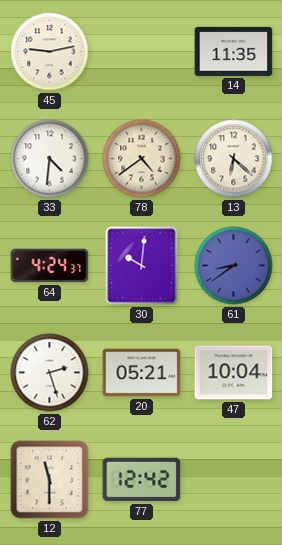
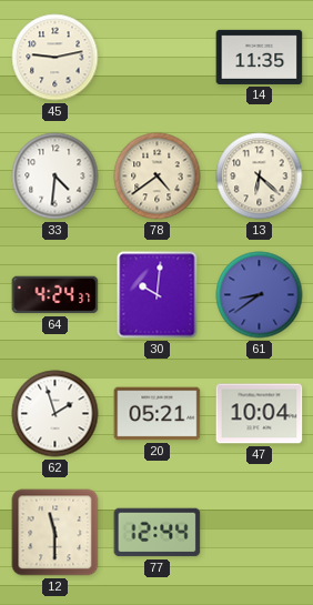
62: 2:27 -> 1:57
77: 12:42 -> 12:44
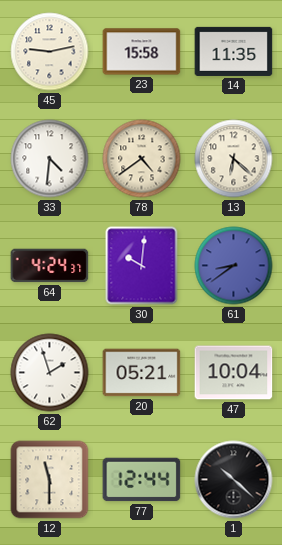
23: none -> 15:58
1: none -> 10:22
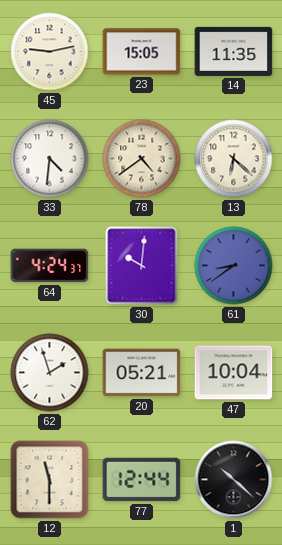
23: 15:58 -> 15:05
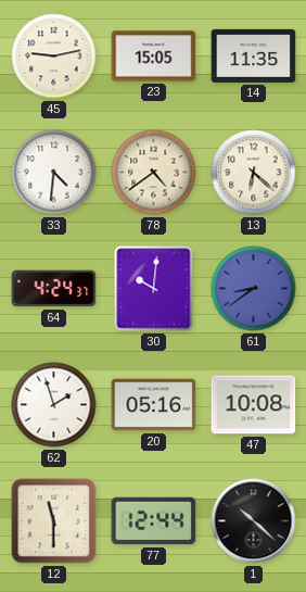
20: 05:21 -> 05:16
47: 10:04 -> 10:08
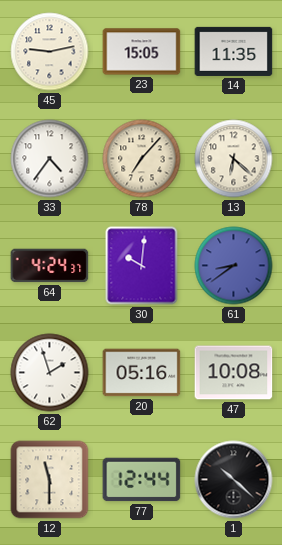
33: 4:31 -> 4:36
78: 4:39 -> 7:07
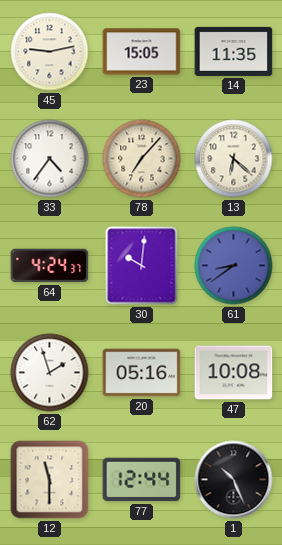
1: 10:22 -> 10:26
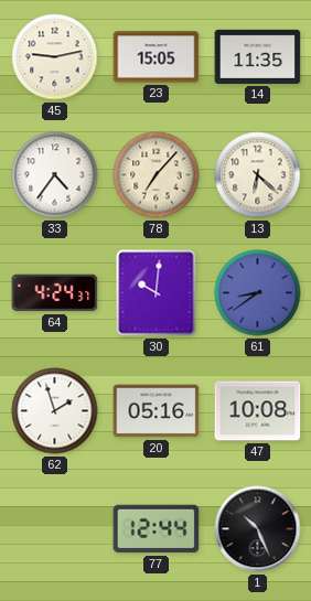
12: 11:30 -> none
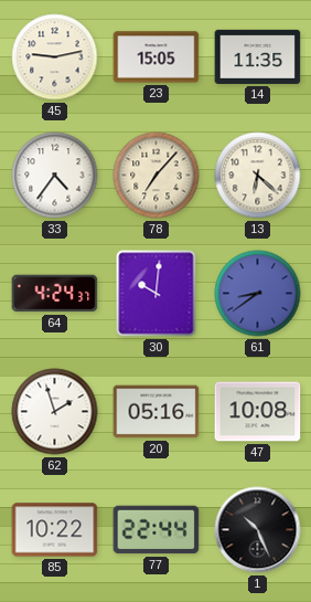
85: none -> 10:22
77: 12:44 -> 22:44
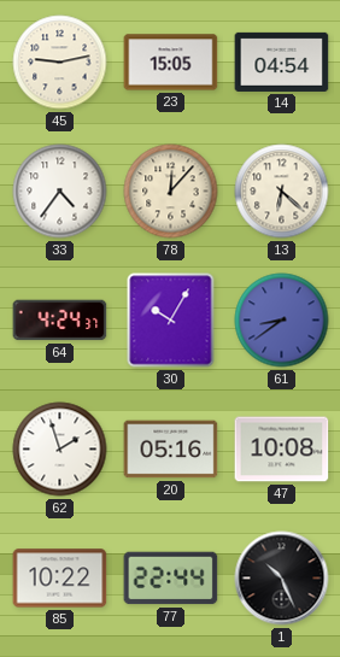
14: 11:35 -> 04:54
78: 7:07 -> 12:07
30: 10:01 -> 10:05
